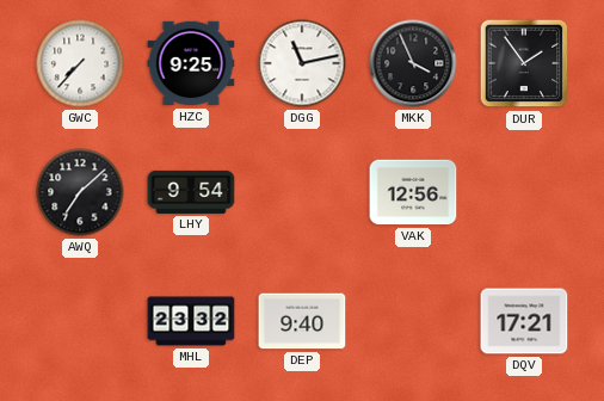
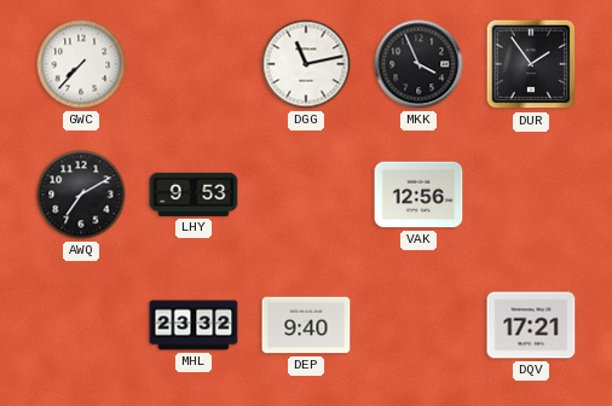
HZC: 9:25 -> none
AWQ: 7:08 -> 7:10
LHY: 9:54 -> 9:53
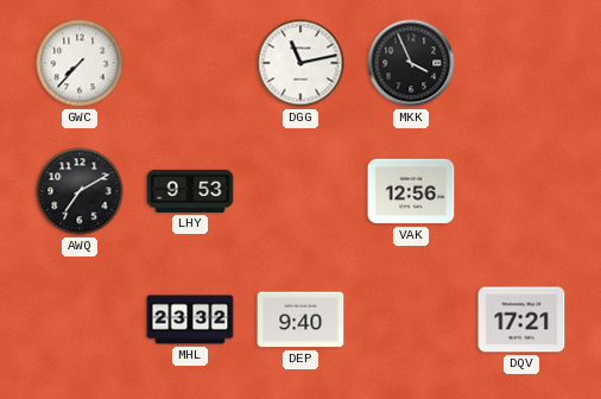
DUR: 1:54 -> none
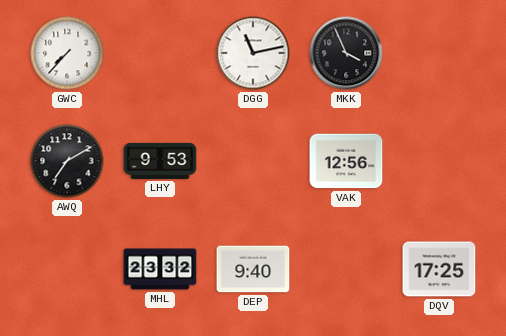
DQV: 17:21 -> 17:25
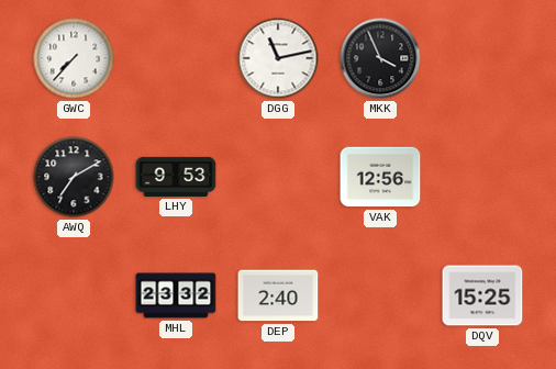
DEP: 9:40 -> 2:40
DQV: 17:25 -> 15:25
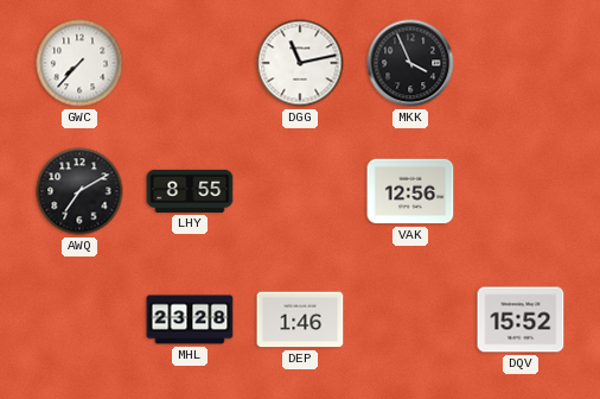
LHY: 9:53 -> 8:55
MHL: 23:32 -> 23:28
DEP: 2:40 -> 1:46
DQV: 15:25 -> 15:52
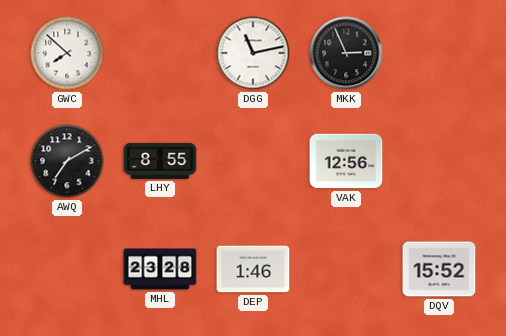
GWC: 7:37 -> 7:52
MKK: 3:56 -> 2:56
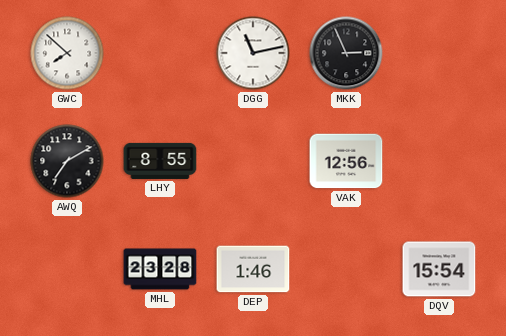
DQV: 15:52 -> 15:54
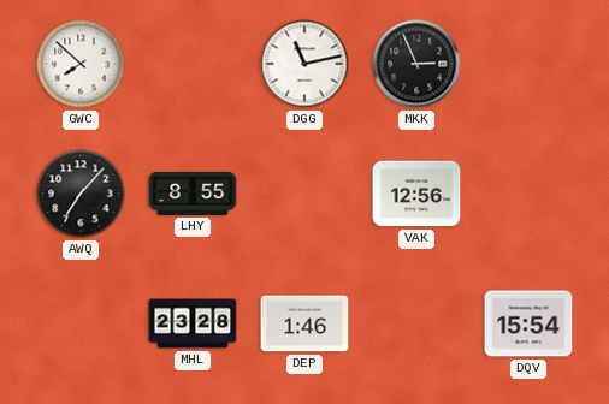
AWQ: 7:10 -> 7:07
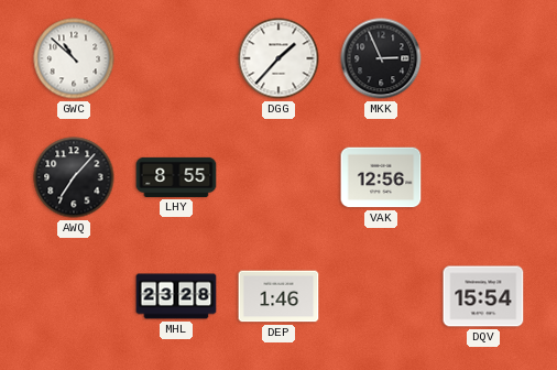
GWC: 7:52 -> 10:52
DGG: 11:13 -> 1:37
